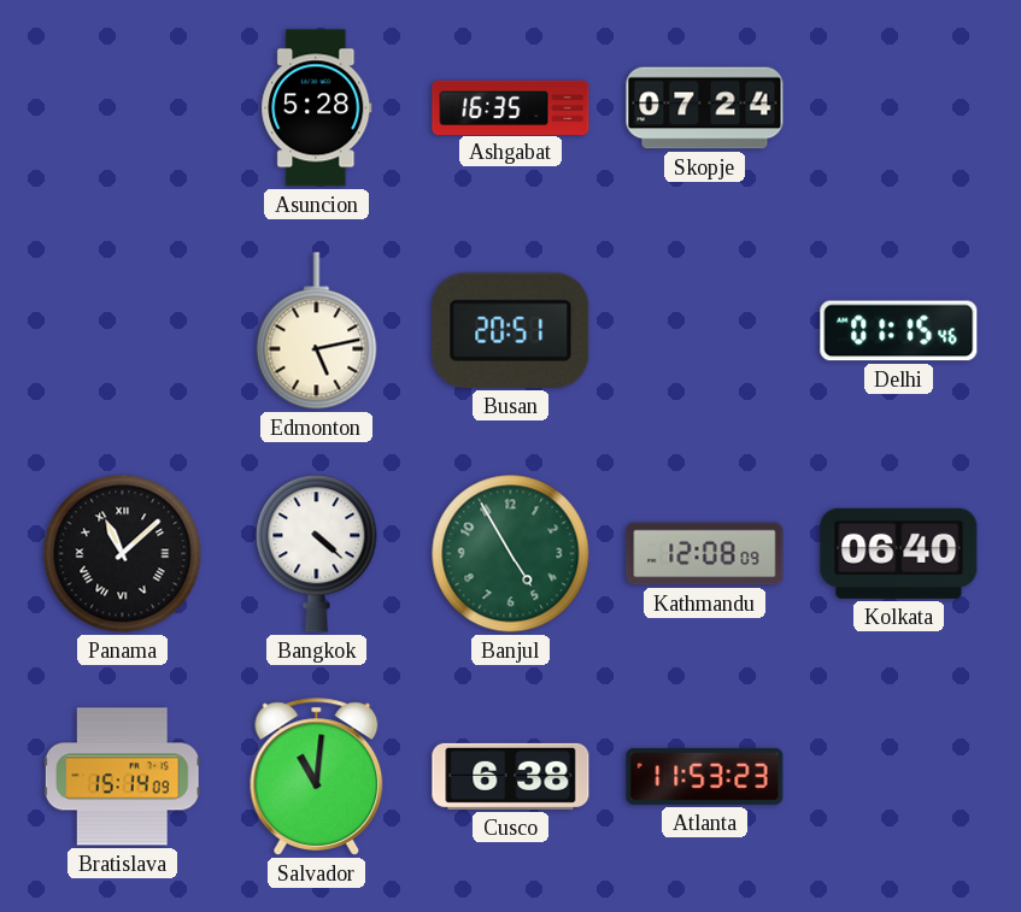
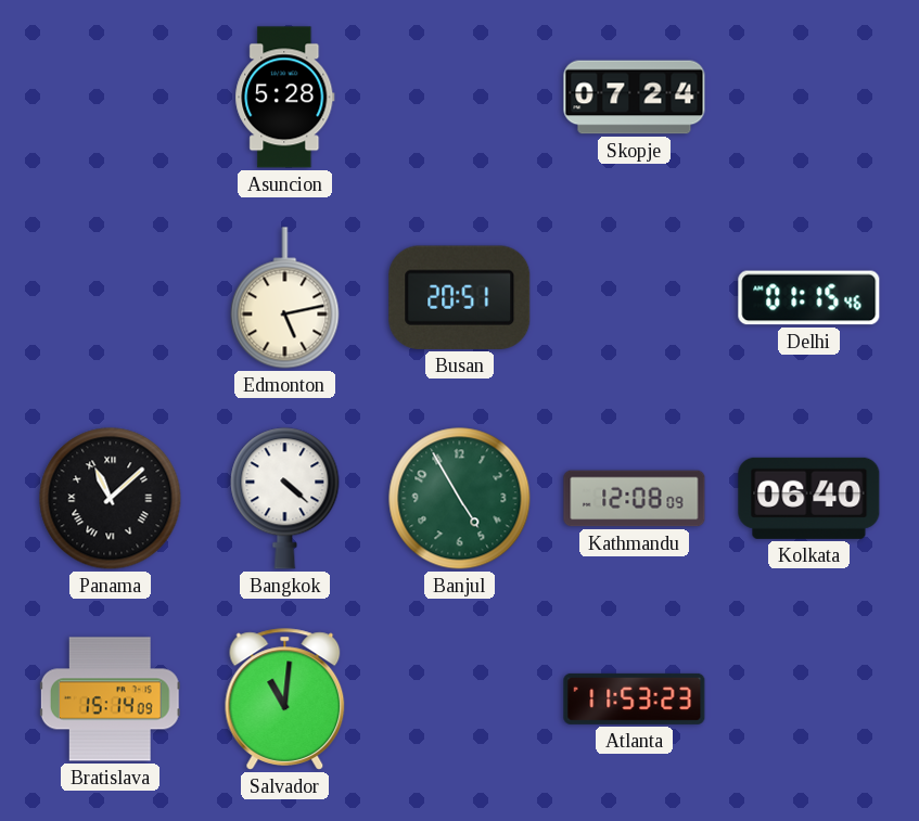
Ashgabat: 16:35 -> none
Cusco: 6:38 -> none
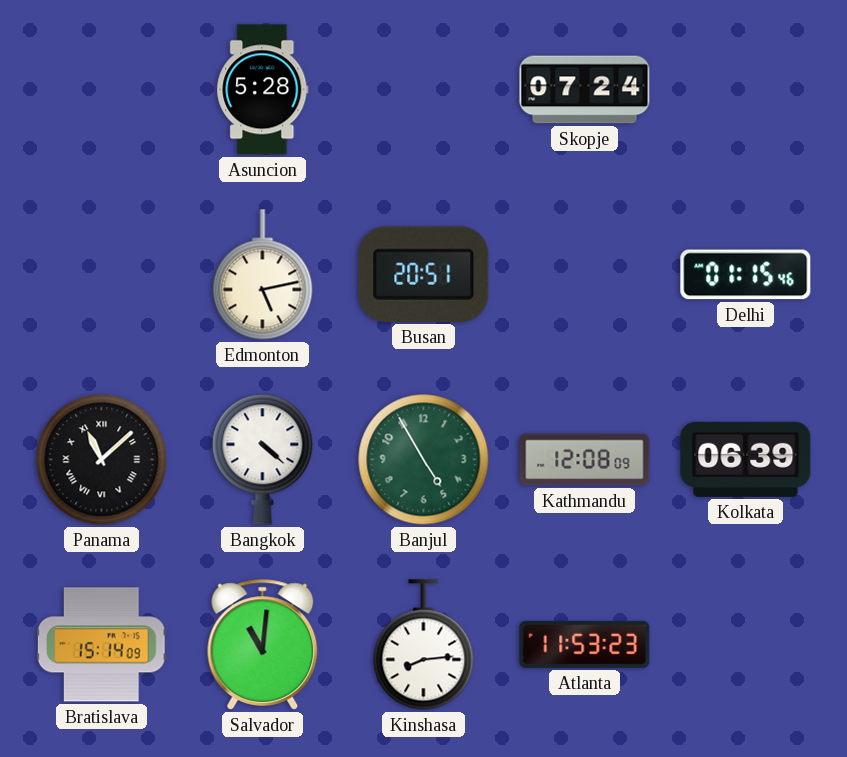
Kolkata: 06:40 -> 06:39
Kinshasa: none -> 8:14
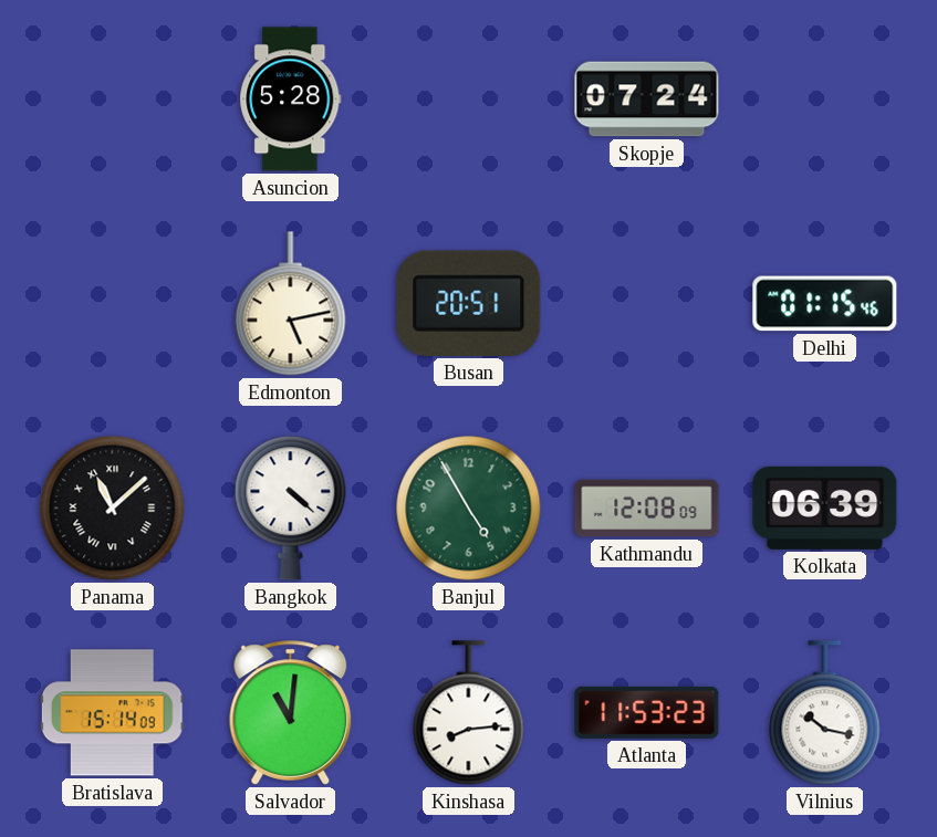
Vilnius: none -> 10:17
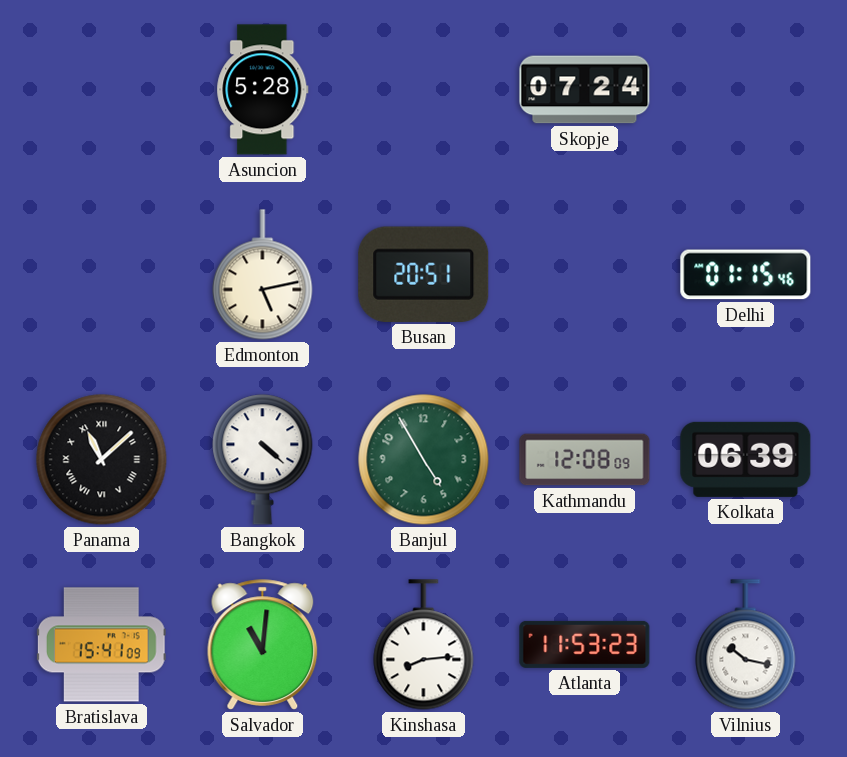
Bratislava: 15:14 -> 15:41
